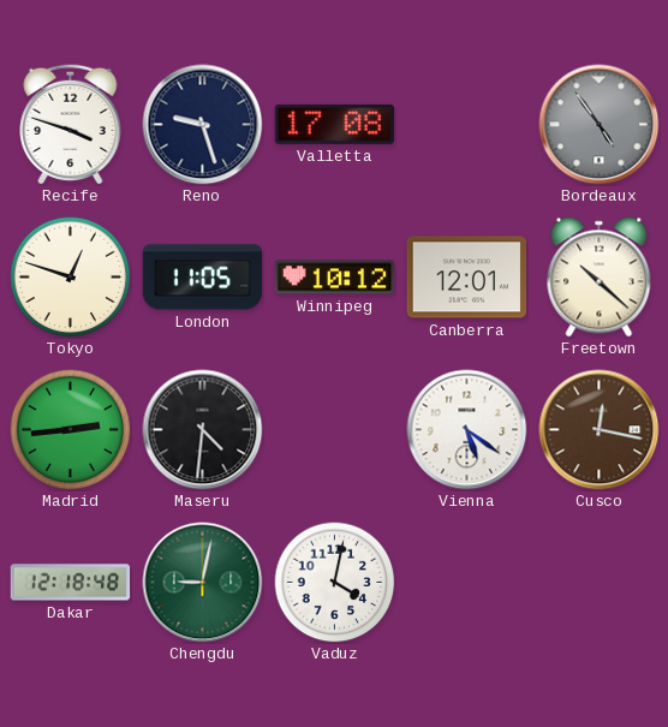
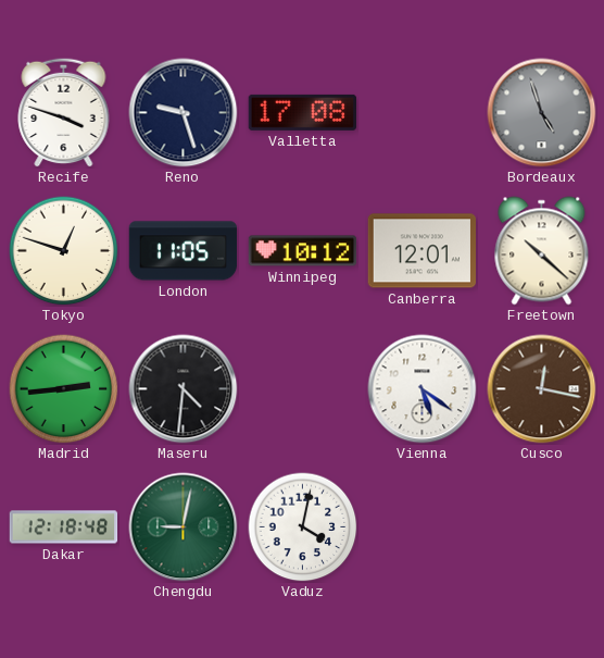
Bordeaux: 4:54 -> 4:57
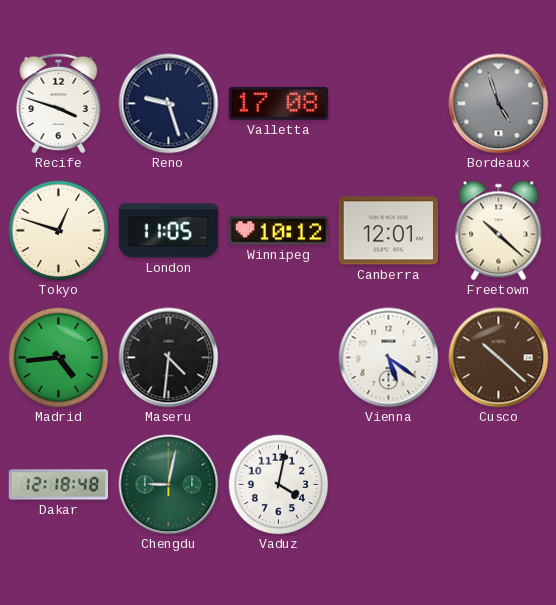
Madrid: 2:44 -> 4:44
Cusco: 12:17 -> 10:22
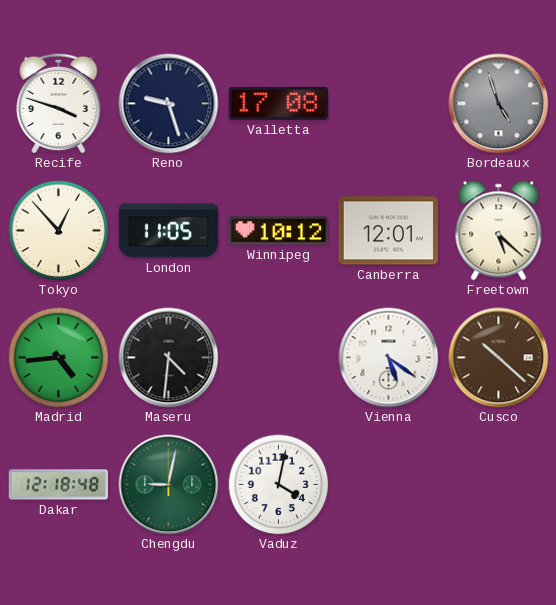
Tokyo: 12:48 -> 12:53
Freetown: 10:22 -> 5:22
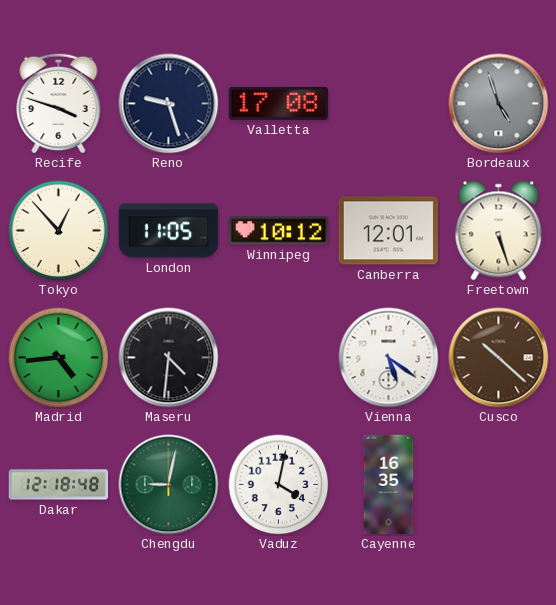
Freetown: 5:22 -> 5:27
Cayenne: none -> 16:35
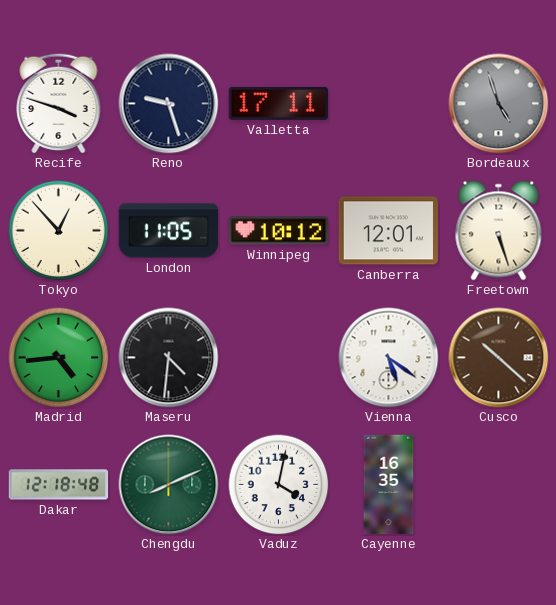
Valletta: 17:08 -> 17:11
Chengdu: 9:02 -> 8:11
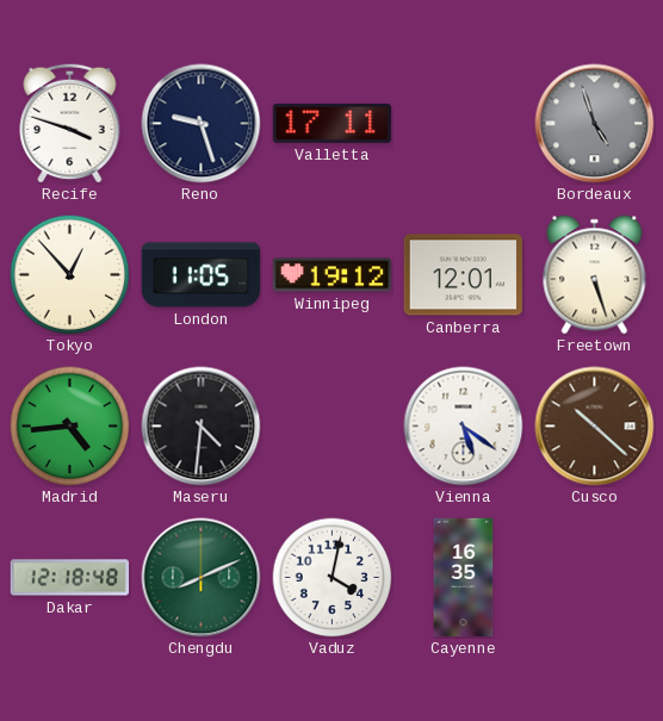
Winnipeg: 10:12 -> 19:12
